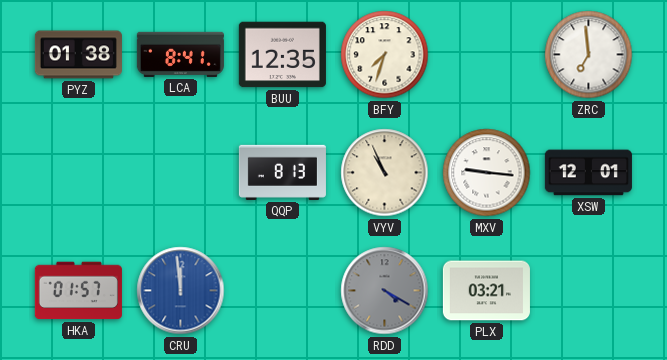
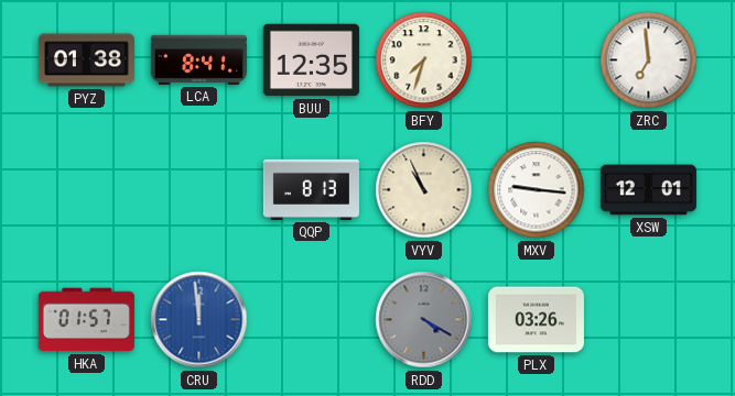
PLX: 03:21 -> 03:26
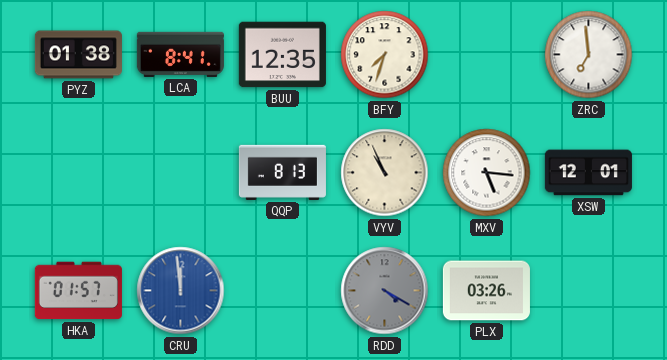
MXV: 9:16 -> 5:16
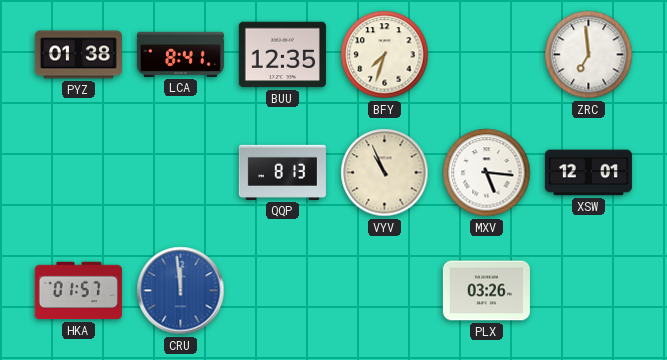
RDD: 4:20 -> none
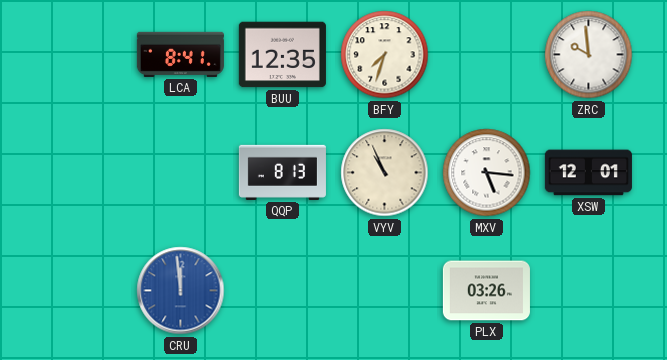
PYZ: 01:38 -> none
ZRC: 6:59 -> 9:59
HKA: 01:57 -> none
